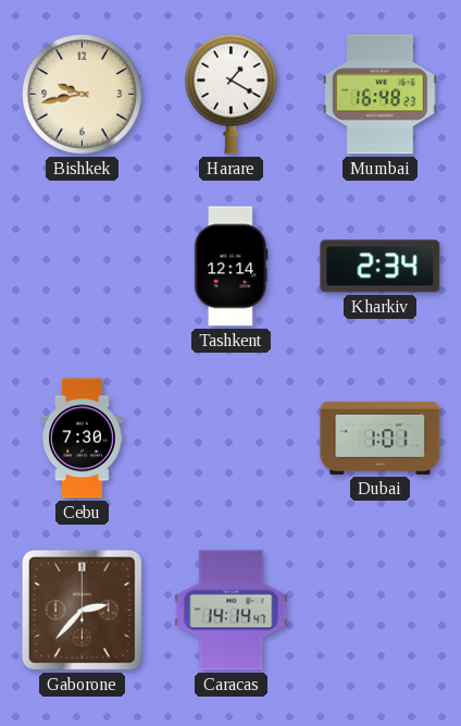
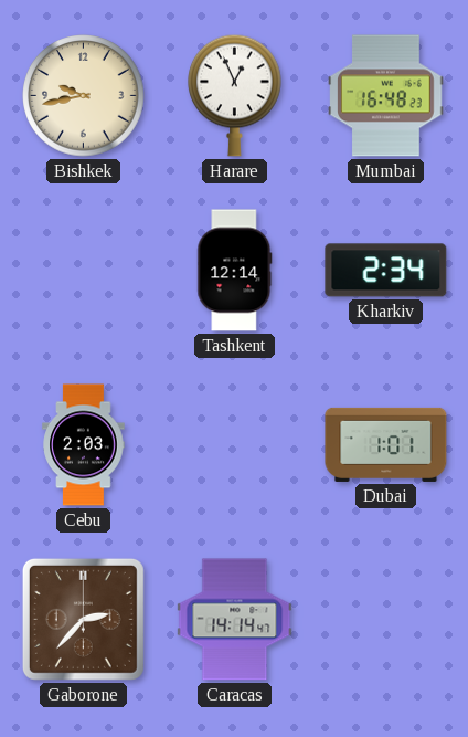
Harare: 1:20 -> 12:56
Cebu: 7:30 -> 2:03
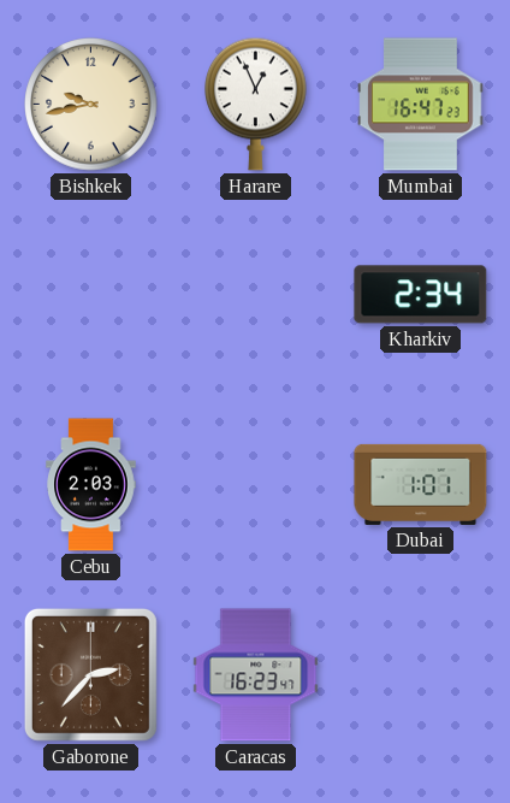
Mumbai: 16:48 -> 16:47
Tashkent: 12:14 -> none
Caracas: 14:14 -> 16:23
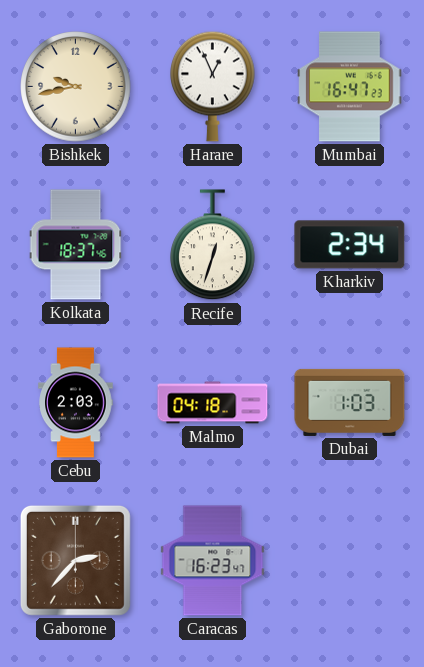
Kolkata: none -> 18:37
Recife: none -> 12:33
Malmo: none -> 04:18
Dubai: 1:01 -> 1:03
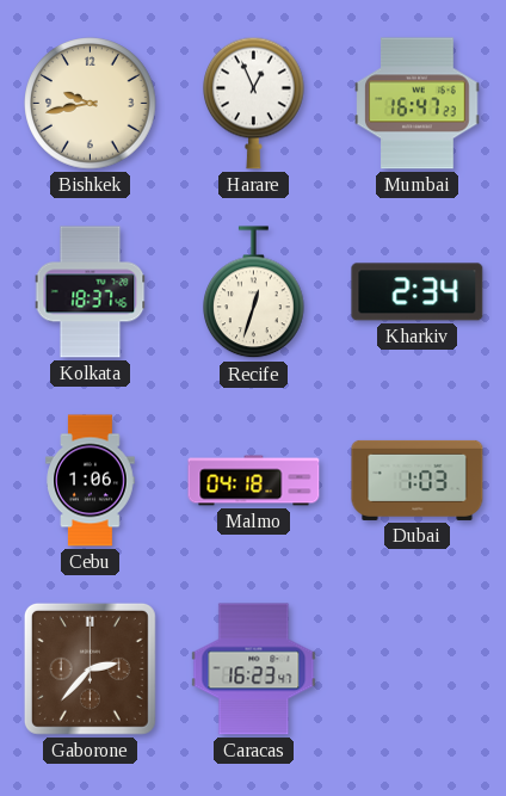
Cebu: 2:03 -> 1:06
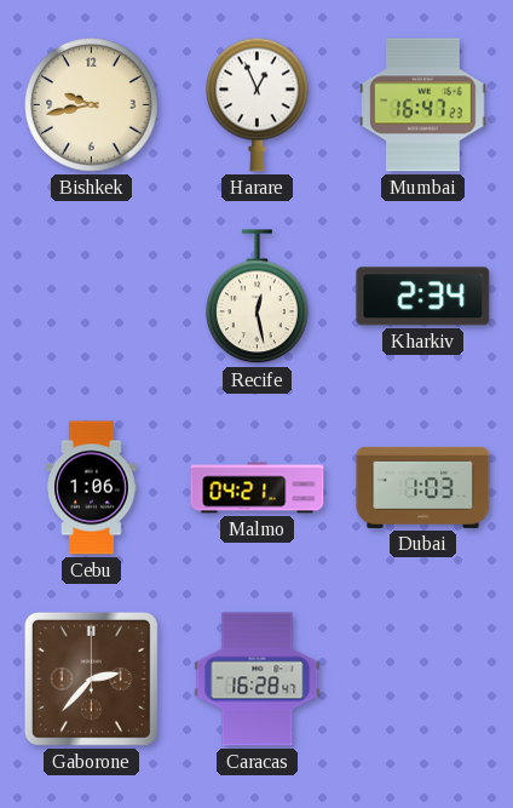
Kolkata: 18:37 -> none
Recife: 12:33 -> 12:28
Malmo: 04:18 -> 04:21
Caracas: 16:23 -> 16:28
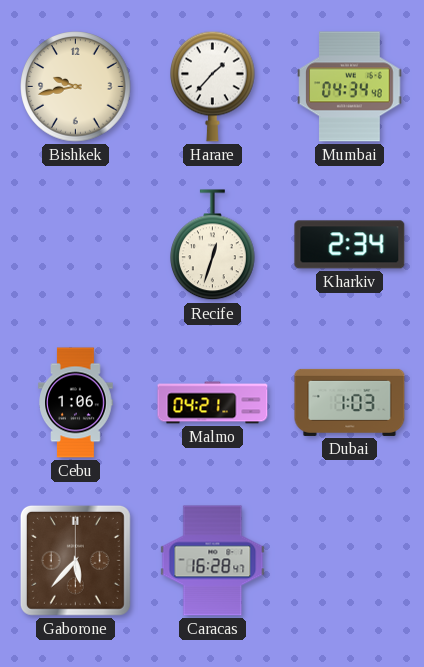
Harare: 12:56 -> 1:37
Mumbai: 16:47 -> 04:34
Recife: 12:28 -> 12:33
Gaborone: 2:37 -> 5:37
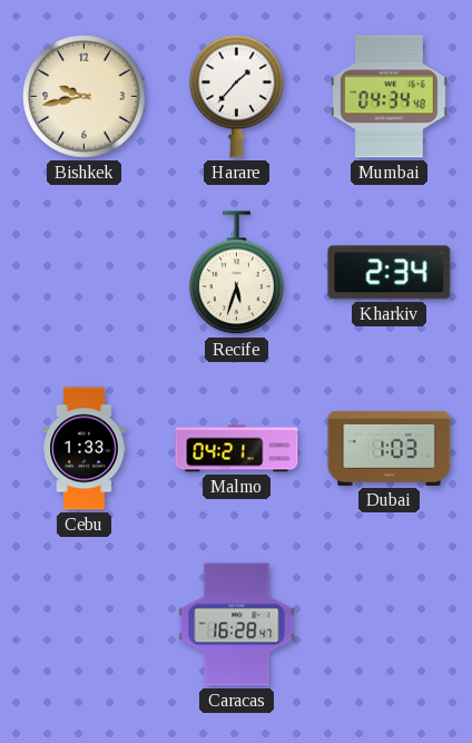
Recife: 12:33 -> 5:33
Cebu: 1:06 -> 1:33
Gaborone: 5:37 -> none
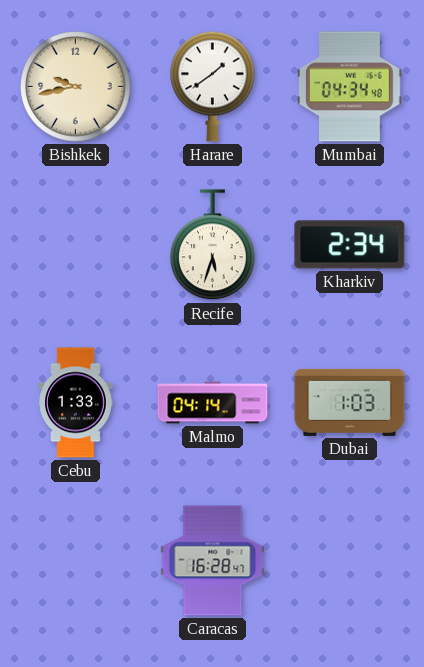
Harare: 1:37 -> 1:39
Malmo: 04:21 -> 04:14
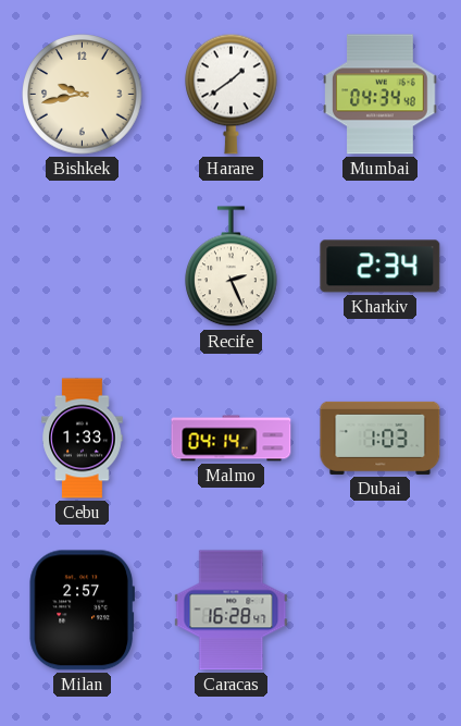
Recife: 5:33 -> 2:26
Milan: none -> 2:57
